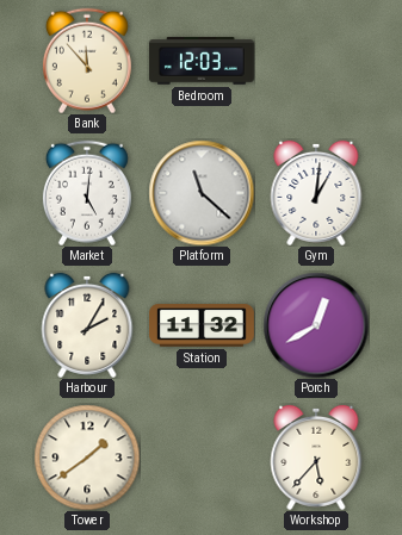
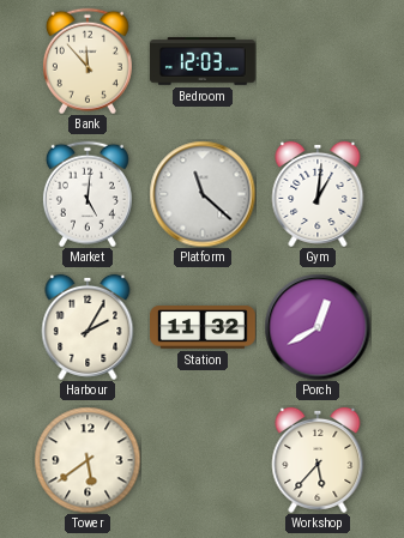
Tower: 1:39 -> 5:39
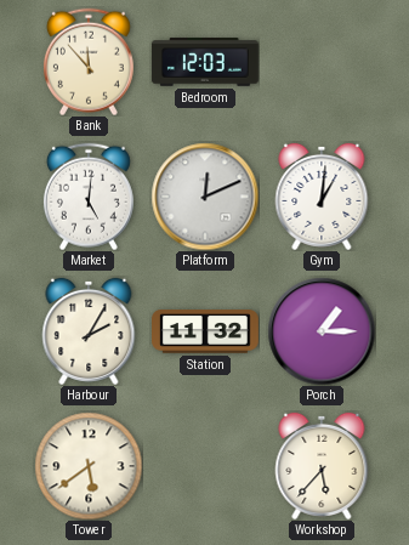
Platform: 11:22 -> 12:11
Porch: 12:40 -> 1:15
